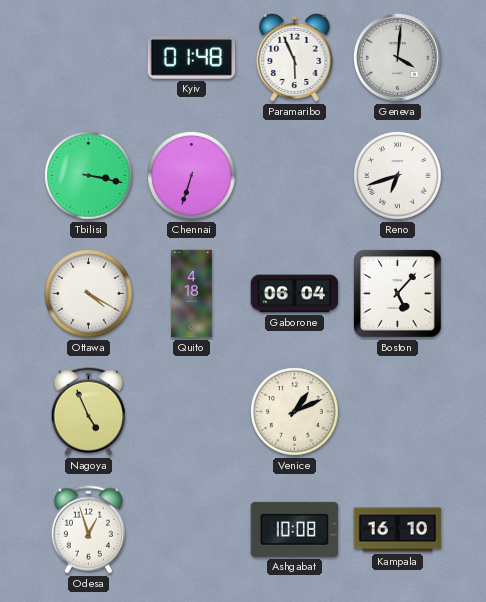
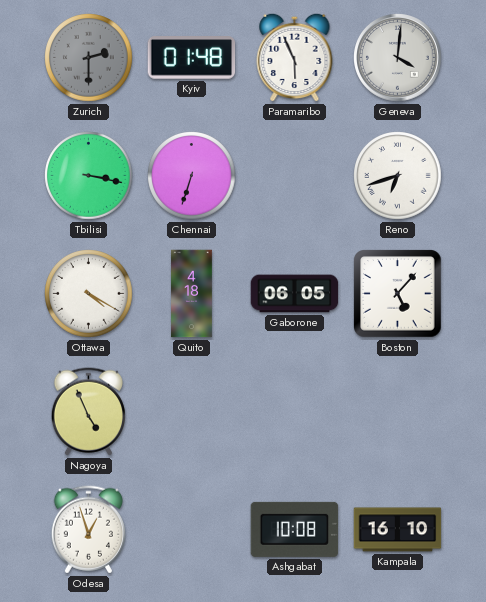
Zurich: none -> 2:30
Gaborone: 06:04 -> 06:05
Venice: 1:11 -> none
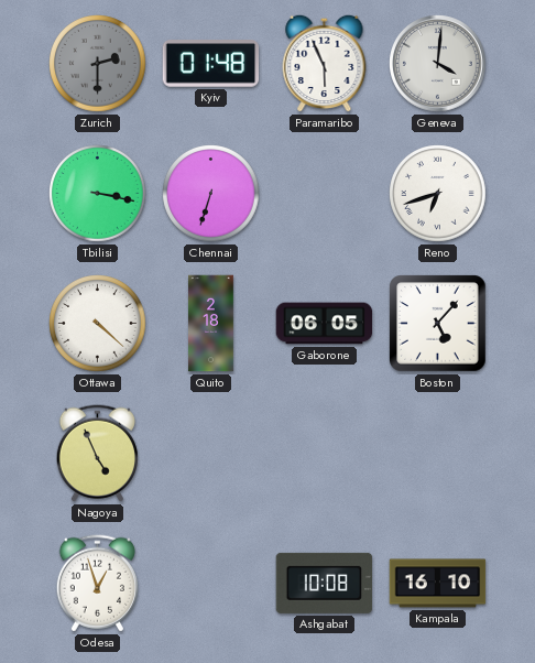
Ottawa: 4:20 -> 4:22
Quito: 4:18 -> 2:18
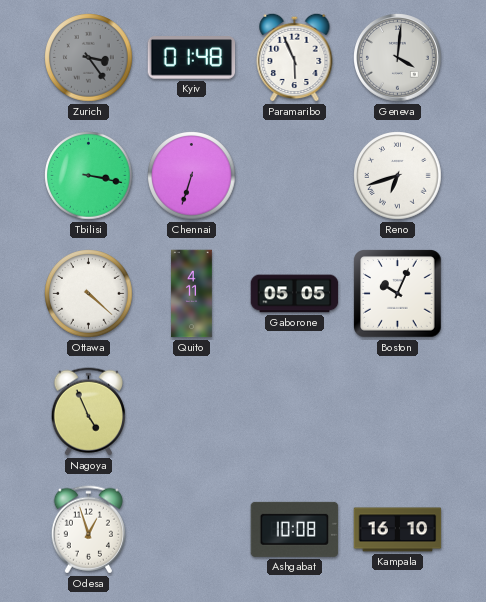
Zurich: 2:30 -> 3:24
Quito: 2:18 -> 4:11
Gaborone: 06:05 -> 05:05
Boston: 5:07 -> 10:04
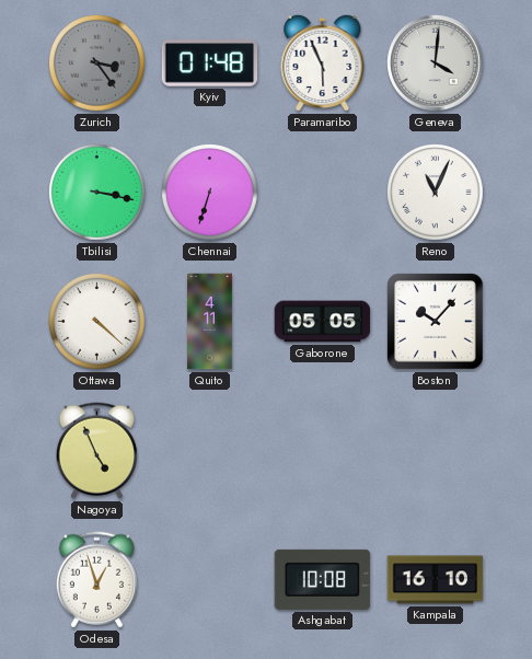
Reno: 6:42 -> 11:04
Boston: 10:04 -> 10:07
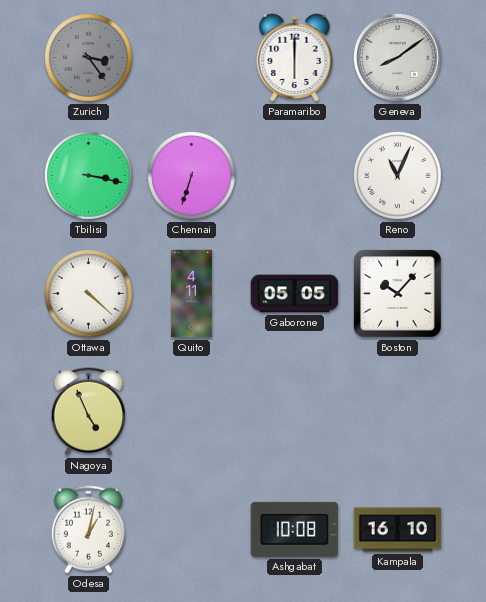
Kyiv: 01:48 -> none
Paramaribo: 5:56 -> 6:00
Geneva: 4:01 -> 8:09
Odesa: 12:57 -> 1:02
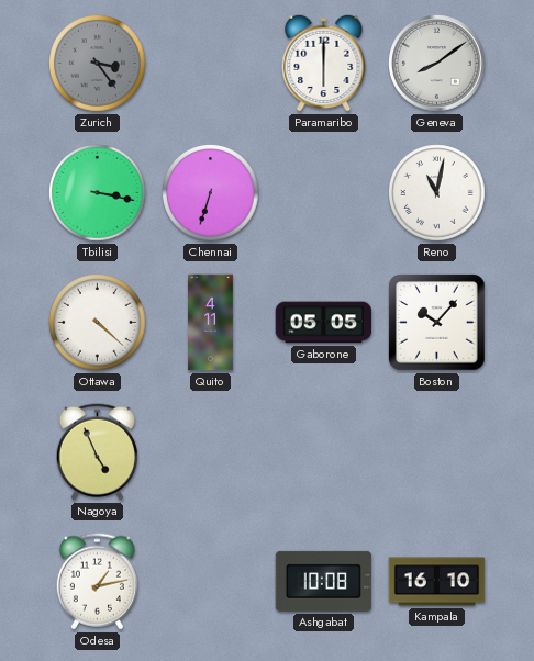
Reno: 11:04 -> 11:02
Odesa: 1:02 -> 1:13
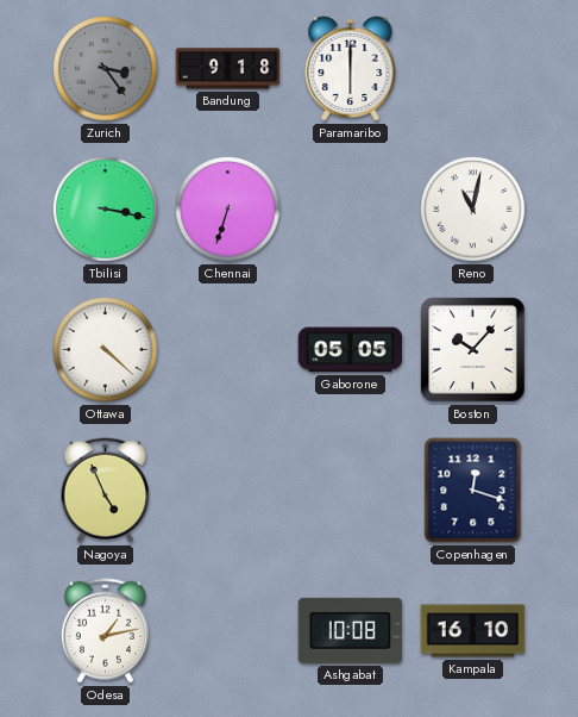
Bandung: none -> 9:18
Geneva: 8:09 -> none
Quito: 4:11 -> none
Copenhagen: none -> 12:18
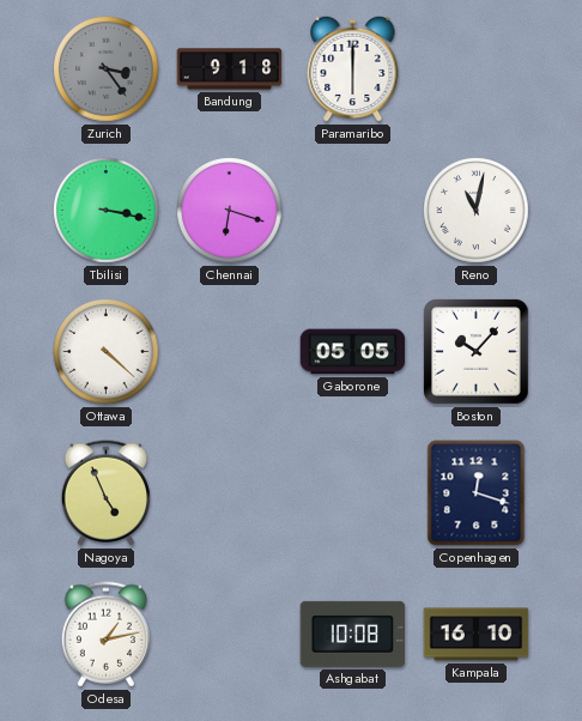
Chennai: 6:33 -> 6:18
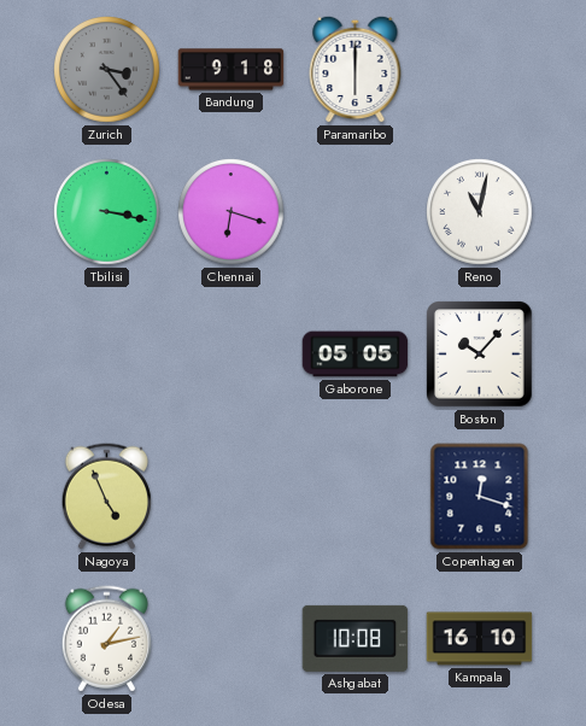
Ottawa: 4:22 -> none
